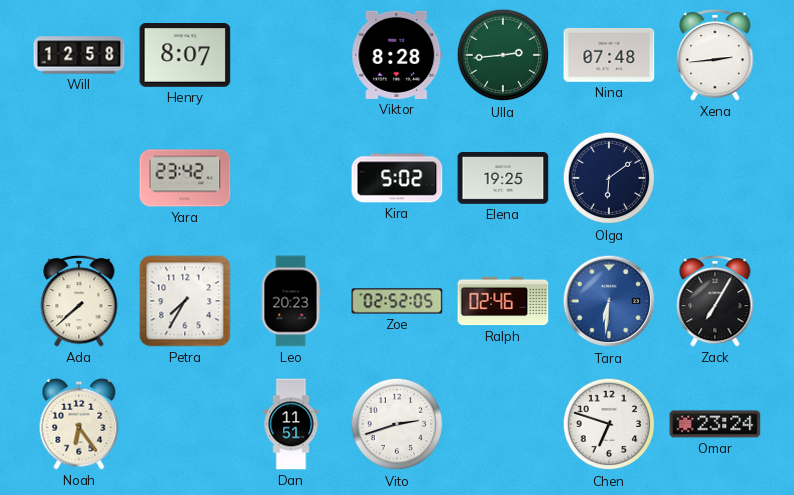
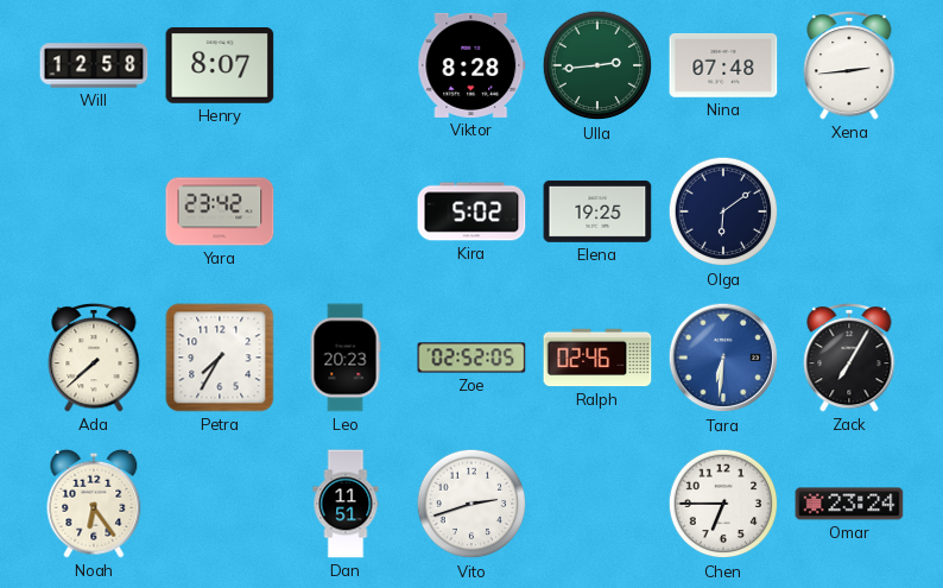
Chen: 6:48 -> 6:45
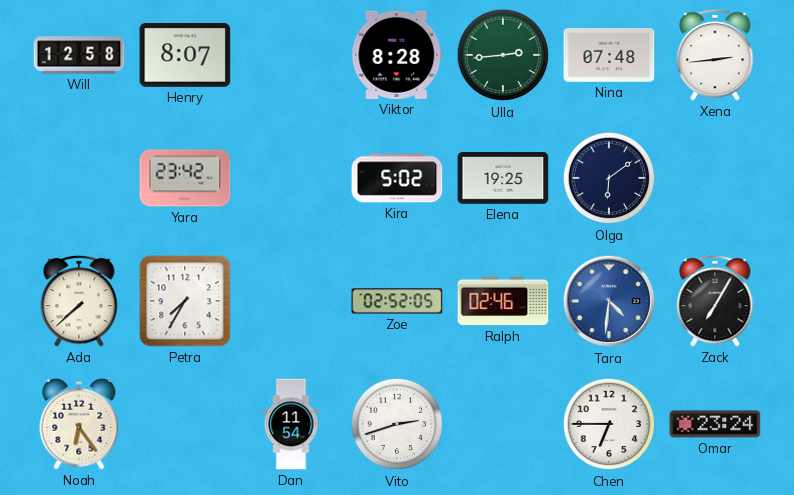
Leo: 20:23 -> none
Tara: 6:31 -> 4:31
Dan: 11:51 -> 11:54
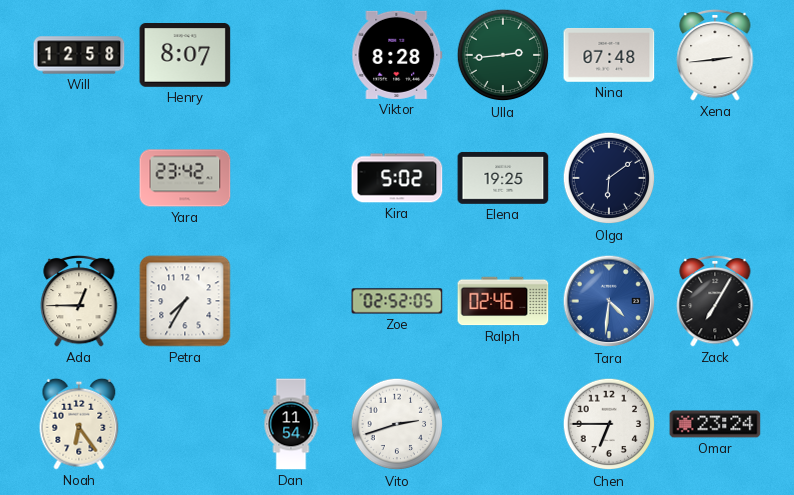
Ada: 7:38 -> 12:45
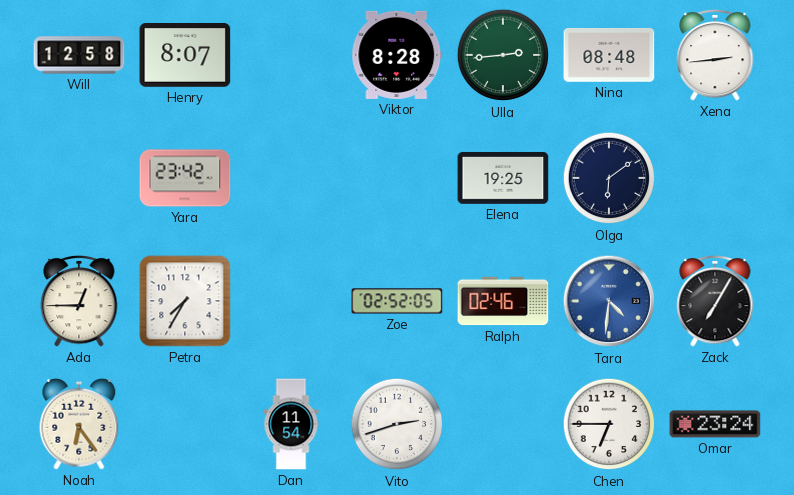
Nina: 07:48 -> 08:48
Kira: 5:02 -> none
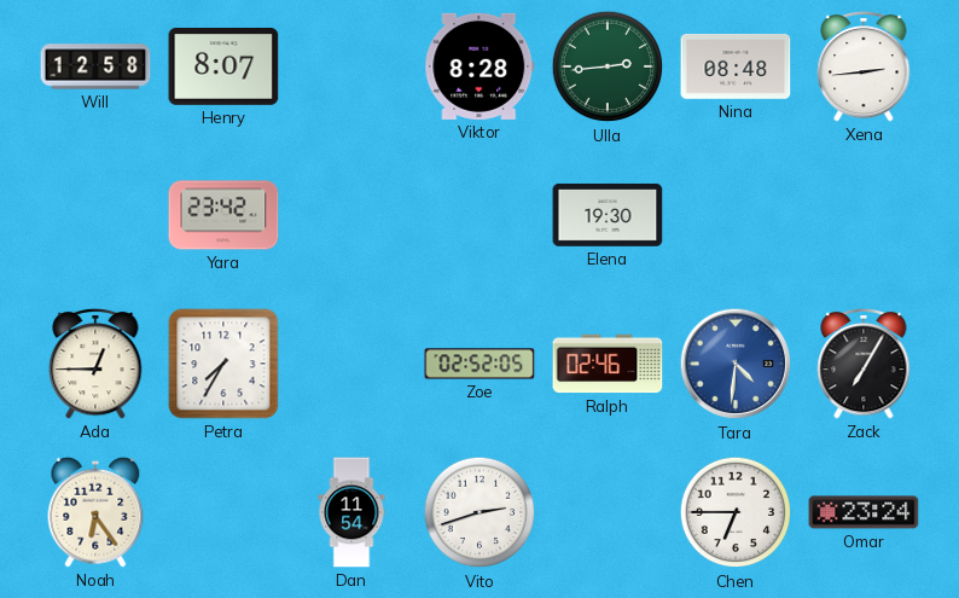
Elena: 19:25 -> 19:30
Olga: 6:09 -> none
